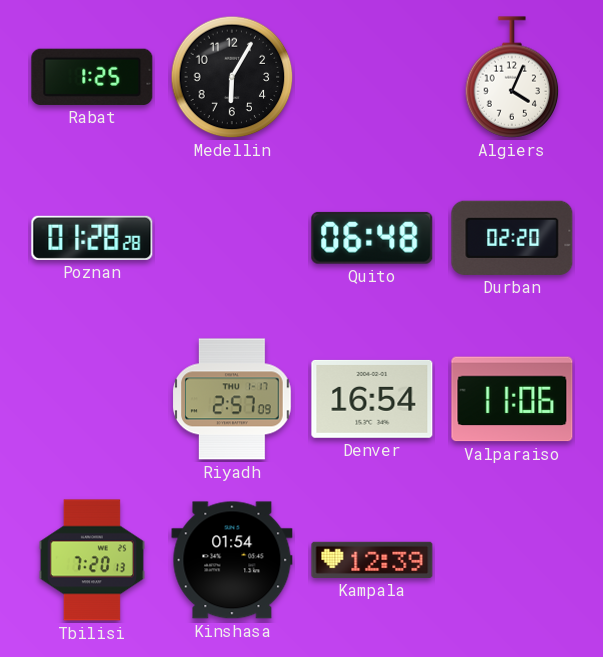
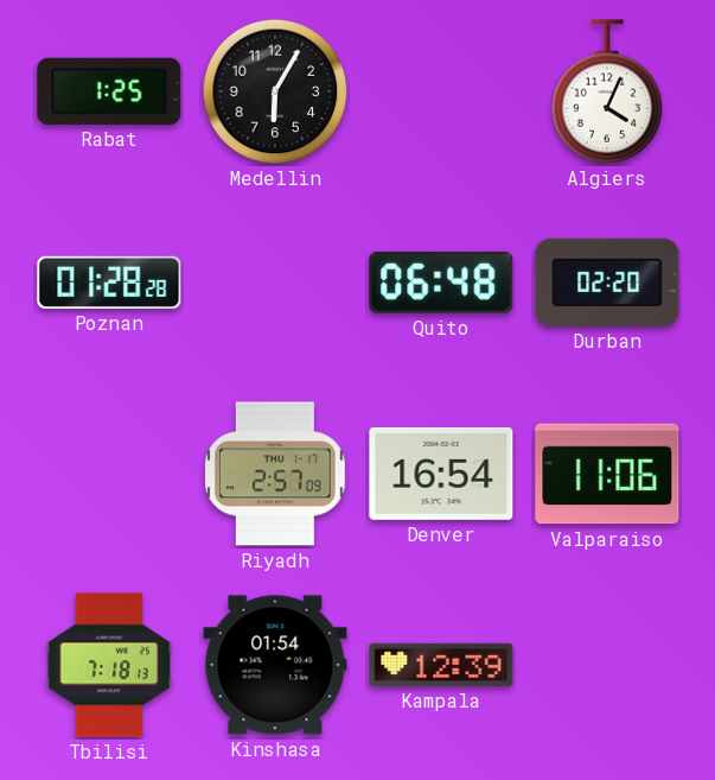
Tbilisi: 7:20 -> 7:18
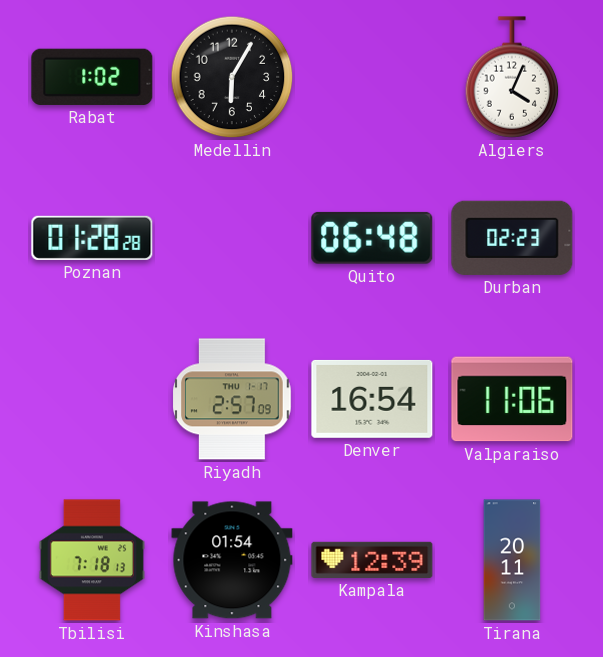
Rabat: 1:25 -> 1:02
Durban: 02:20 -> 02:23
Tirana: none -> 20:11
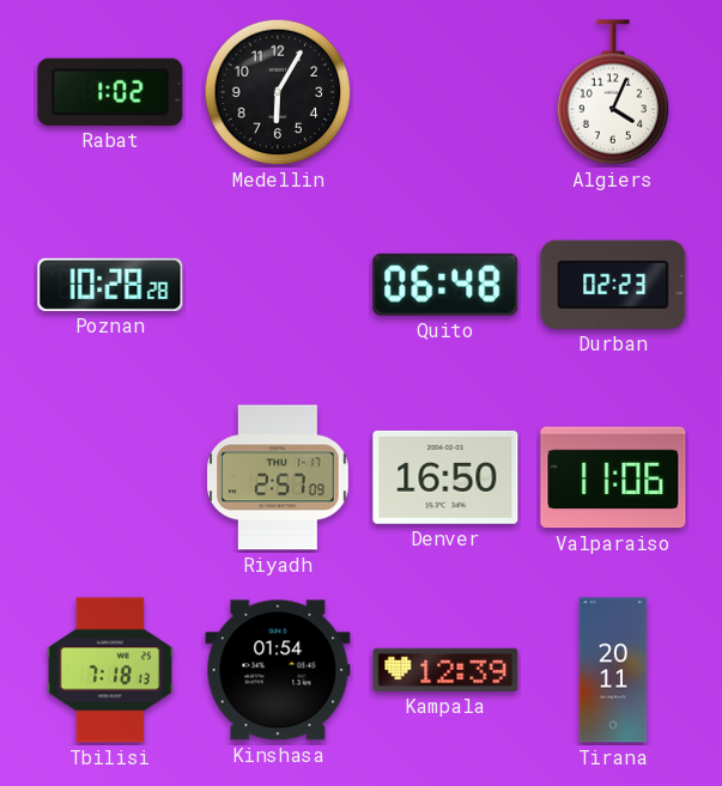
Poznan: 01:28 -> 10:28
Denver: 16:54 -> 16:50
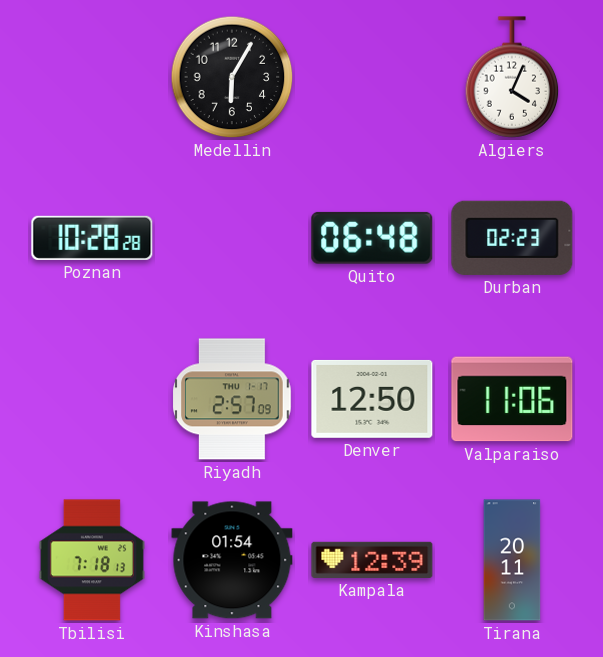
Rabat: 1:02 -> none
Denver: 16:50 -> 12:50
